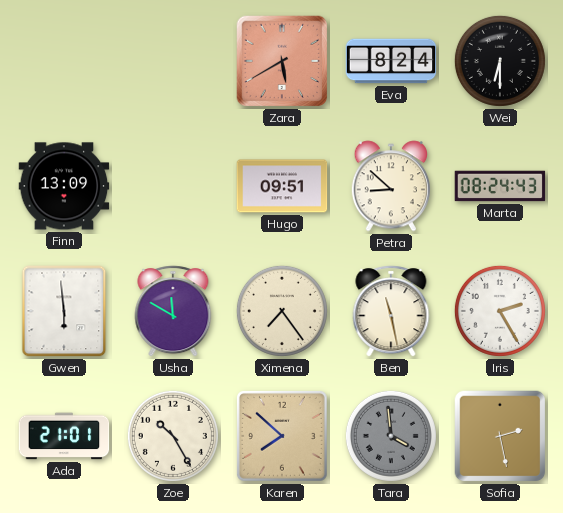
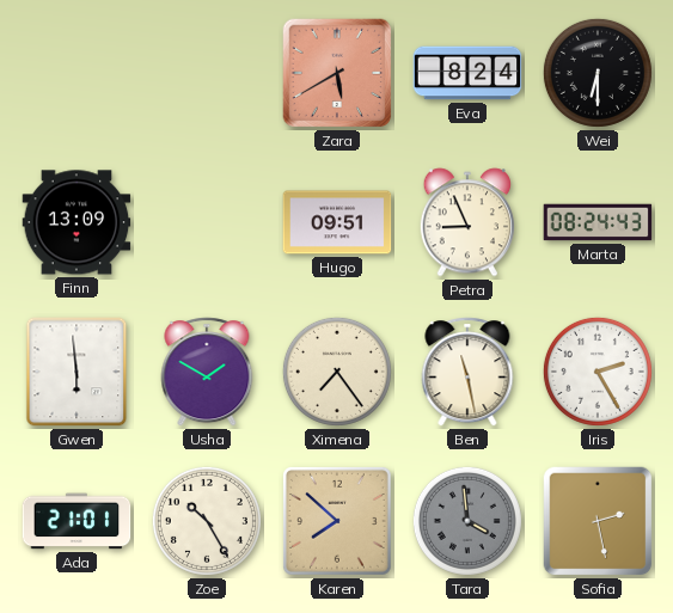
Petra: 8:52 -> 8:56
Usha: 11:50 -> 1:50
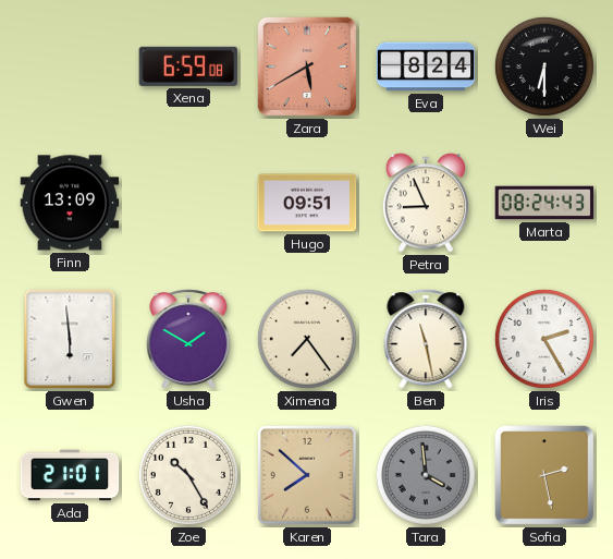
Xena: none -> 6:59
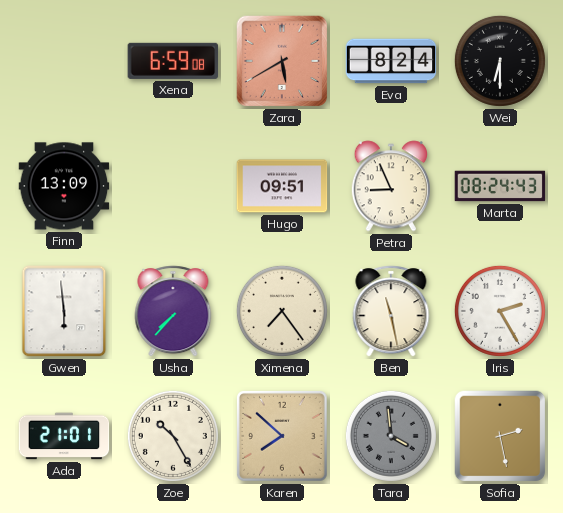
Usha: 1:50 -> 7:37
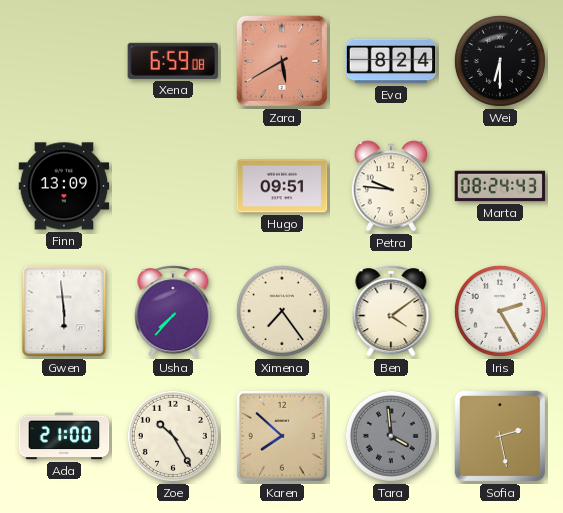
Petra: 8:56 -> 9:46
Ben: 11:28 -> 4:09
Ada: 21:01 -> 21:00
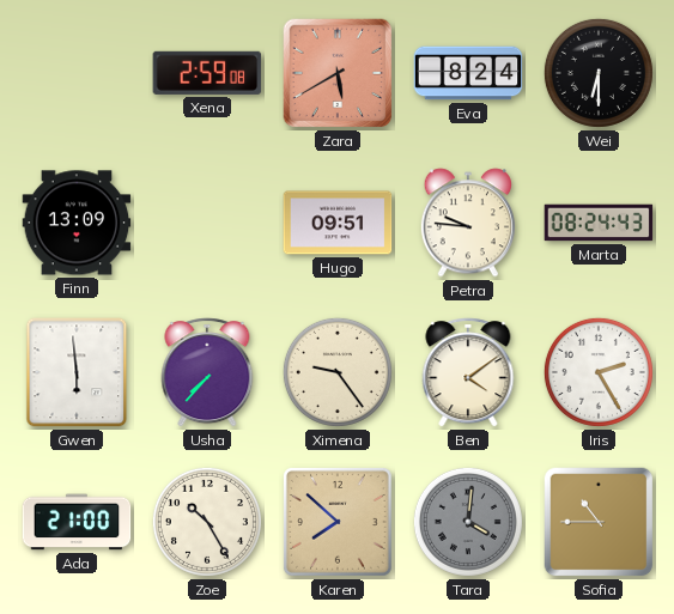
Xena: 6:59 -> 2:59
Ximena: 7:24 -> 9:24
Tara: 3:59 -> 4:01
Sofia: 2:28 -> 10:45
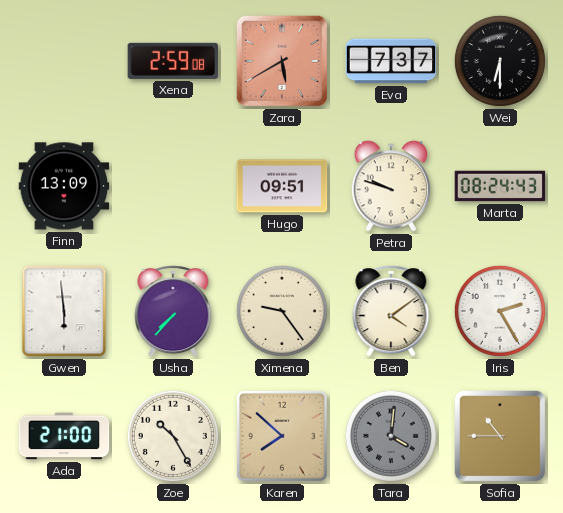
Eva: 8:24 -> 7:37
Petra: 9:46 -> 9:48
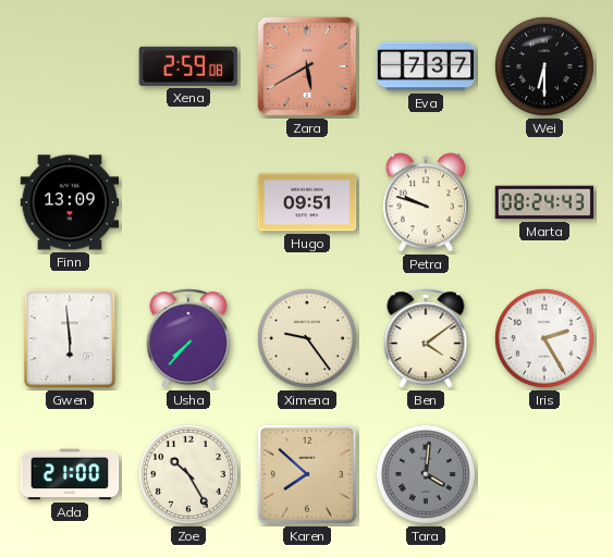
Sofia: 10:45 -> none
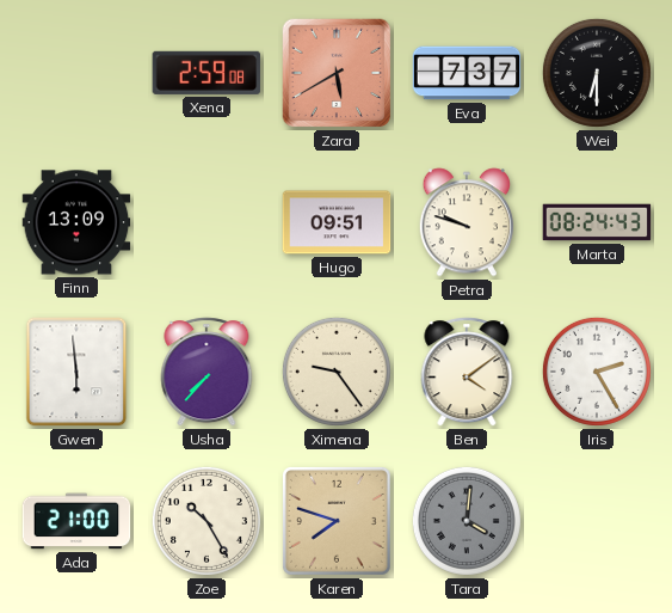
Karen: 7:52 -> 7:48
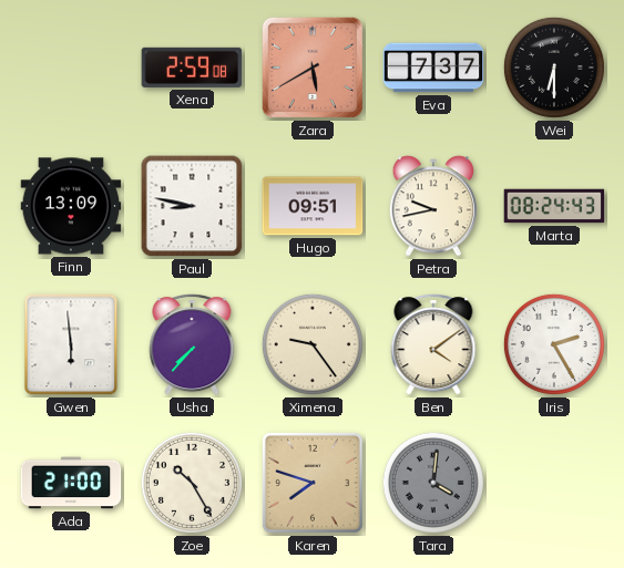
Paul: none -> 8:47
Petra: 9:48 -> 9:43
